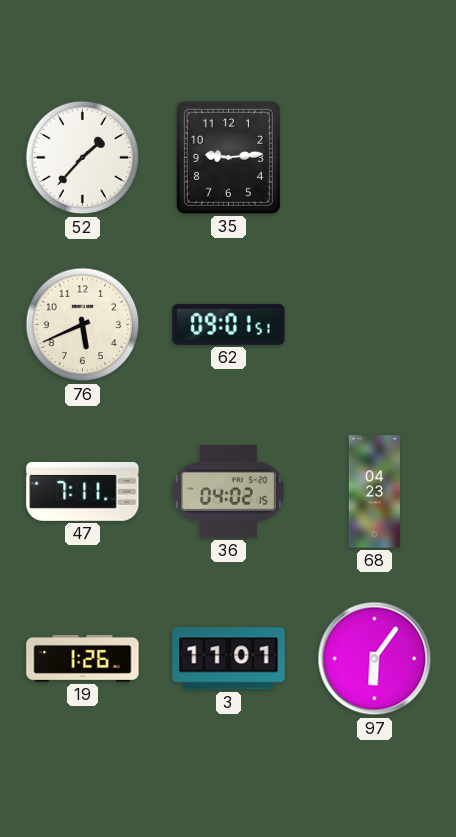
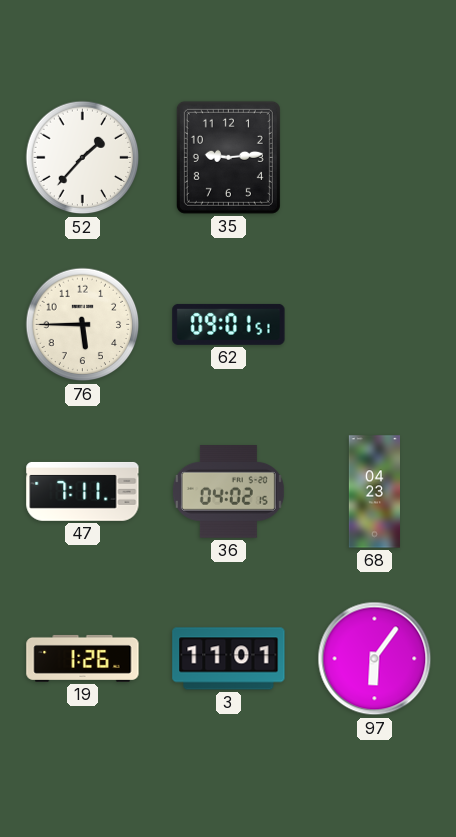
76: 5:41 -> 5:45
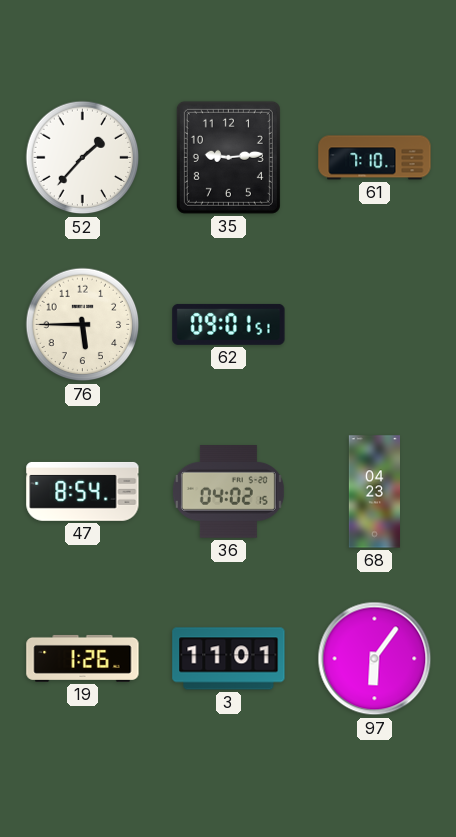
61: none -> 7:10
47: 7:11 -> 8:54
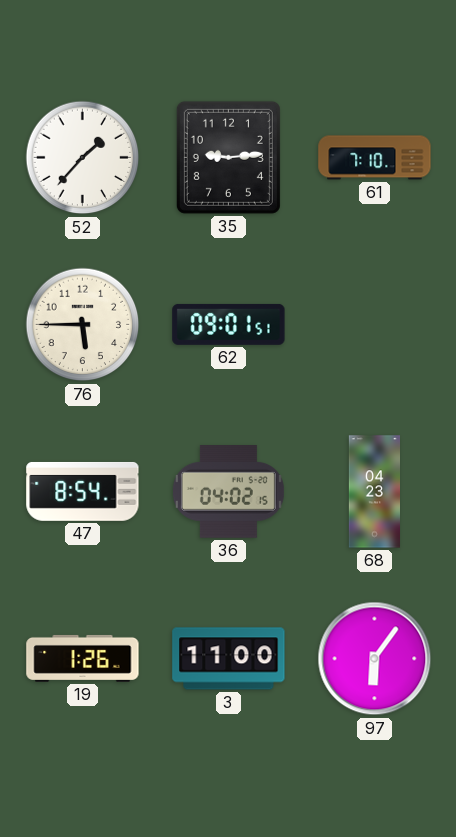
3: 11:01 -> 11:00
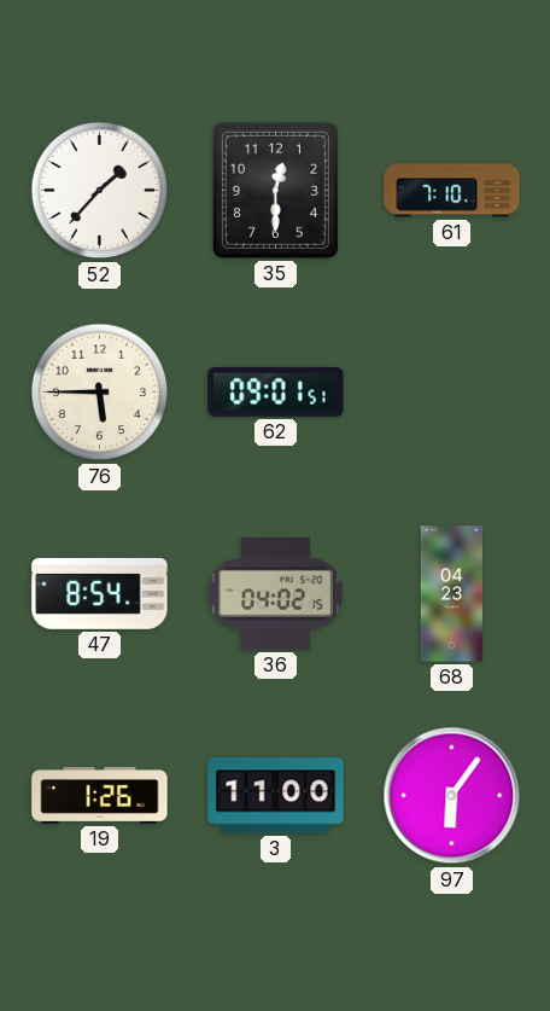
35: 9:14 -> 12:30
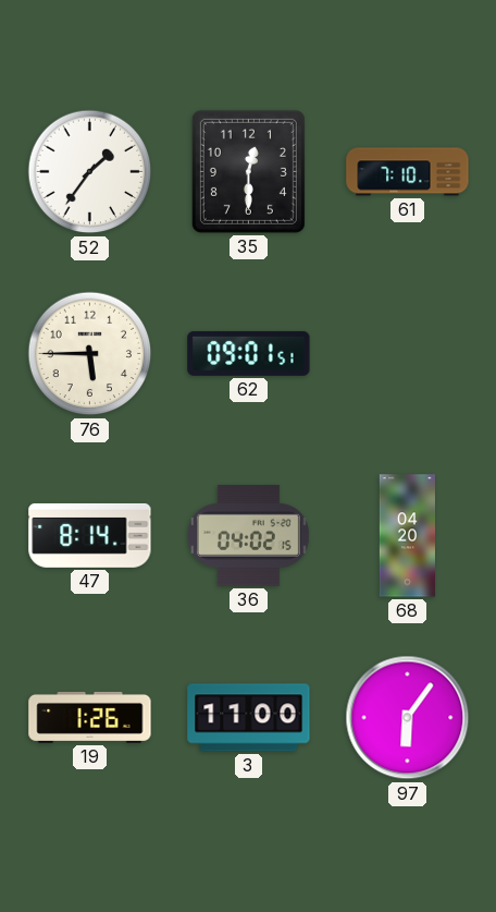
52: 1:37 -> 1:36
47: 8:54 -> 8:14
68: 04:23 -> 04:20
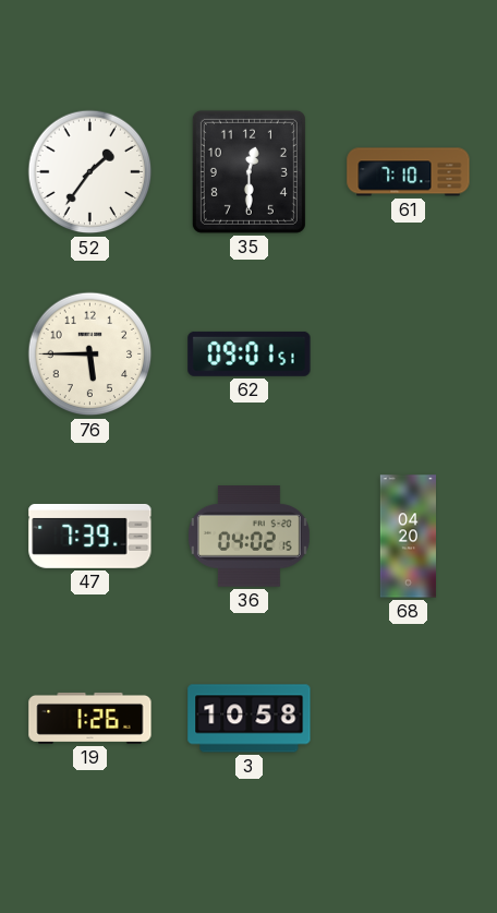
47: 8:14 -> 7:39
3: 11:00 -> 10:58
97: 6:06 -> none
